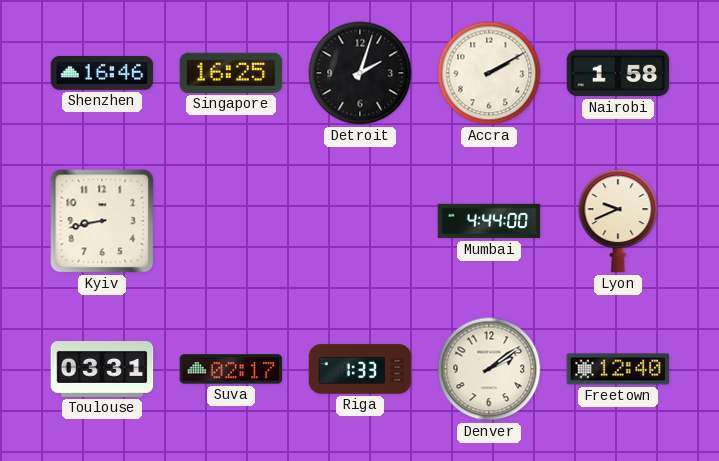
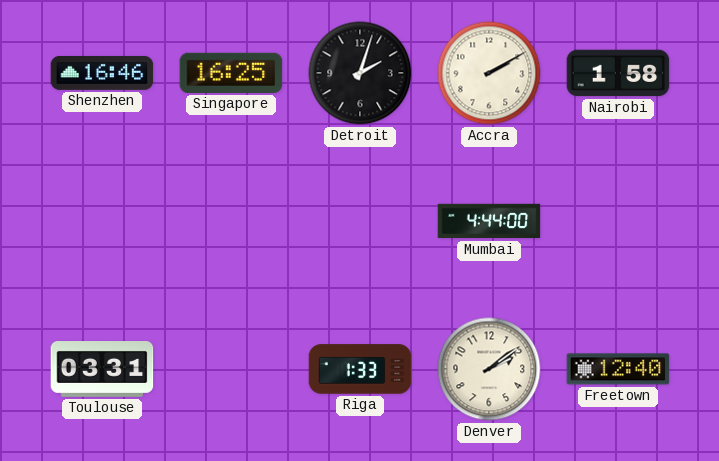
Kyiv: 8:43 -> none
Lyon: 9:41 -> none
Suva: 02:17 -> none
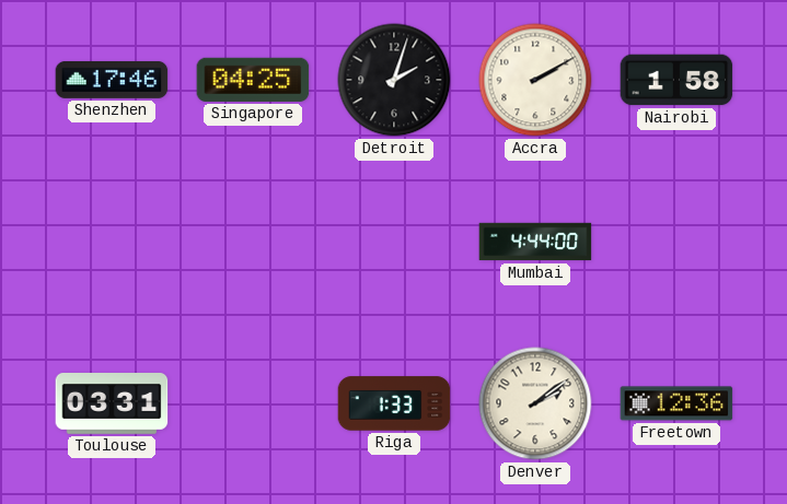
Shenzhen: 16:46 -> 17:46
Singapore: 16:25 -> 04:25
Freetown: 12:40 -> 12:36
